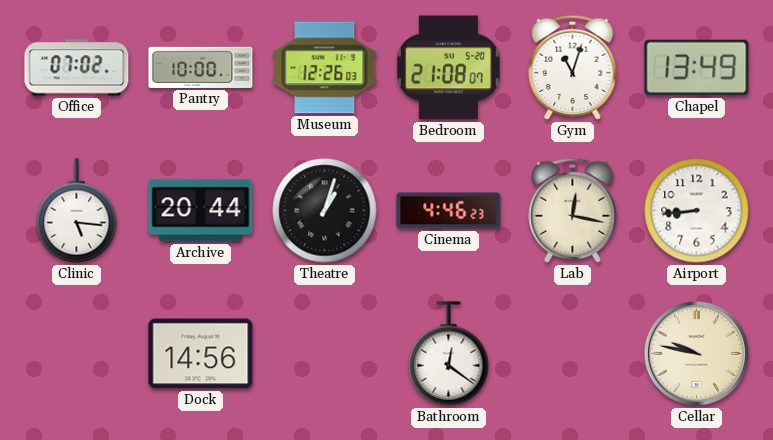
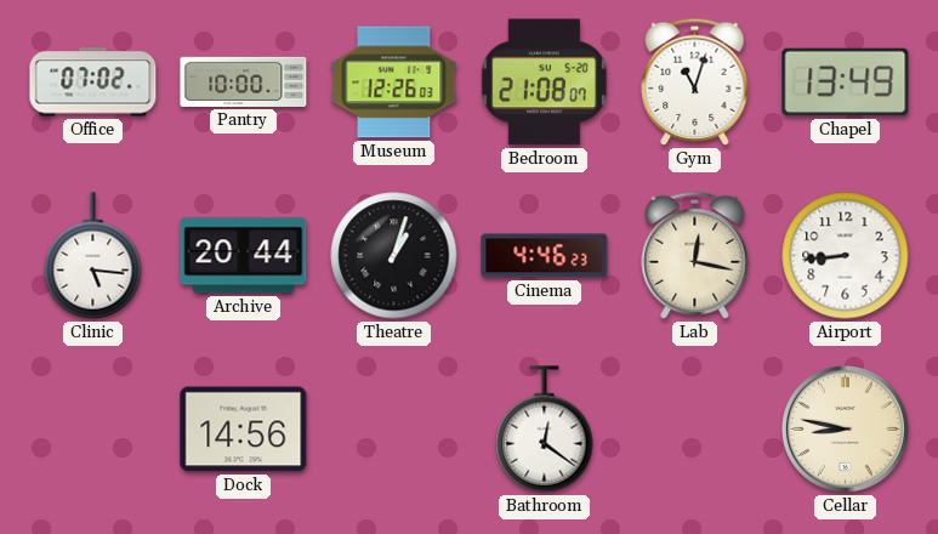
Cellar: 9:47 -> 8:47
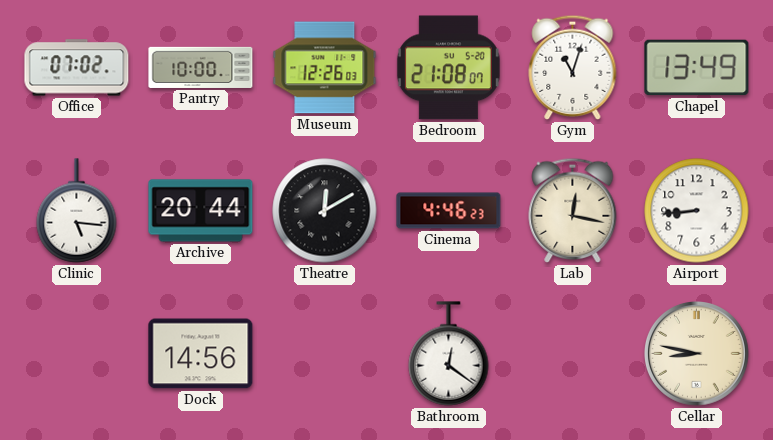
Theatre: 1:03 -> 12:10
